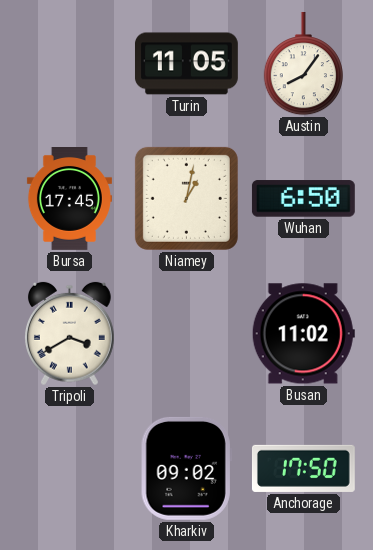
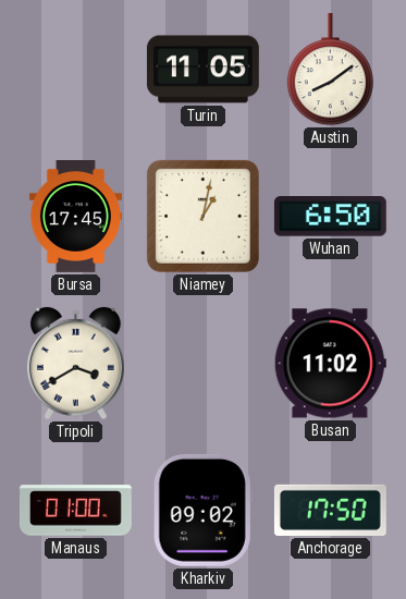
Austin: 8:06 -> 8:09
Manaus: none -> 01:00
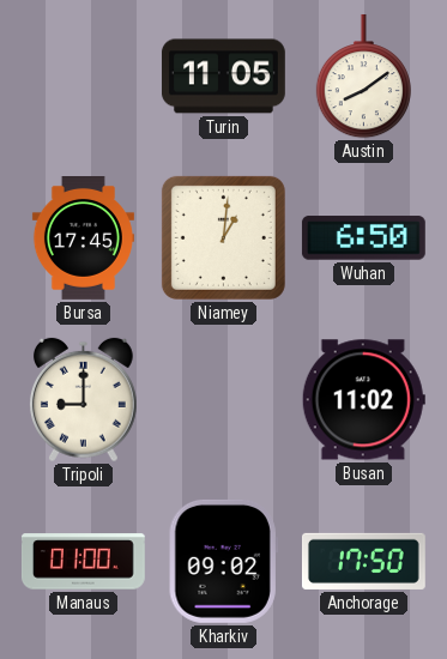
Niamey: 1:02 -> 1:01
Tripoli: 3:40 -> 9:00
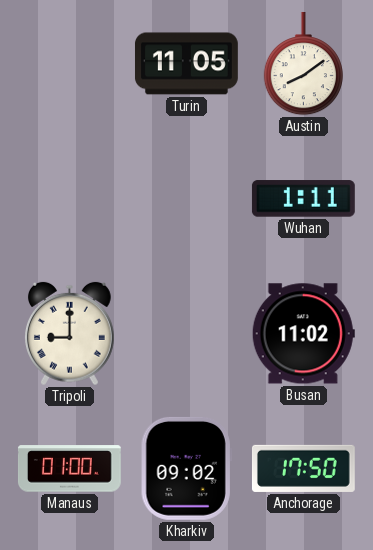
Bursa: 17:45 -> none
Niamey: 1:01 -> none
Wuhan: 6:50 -> 1:11
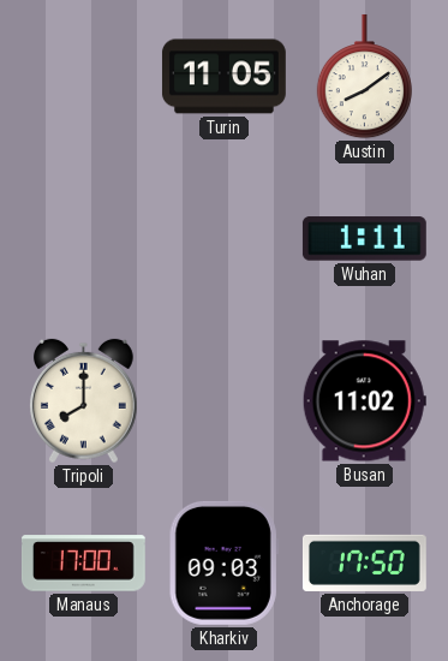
Tripoli: 9:00 -> 8:00
Manaus: 01:00 -> 17:00
Kharkiv: 09:02 -> 09:03
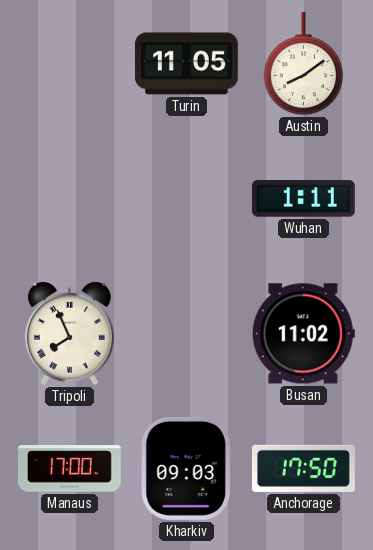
Tripoli: 8:00 -> 7:56
